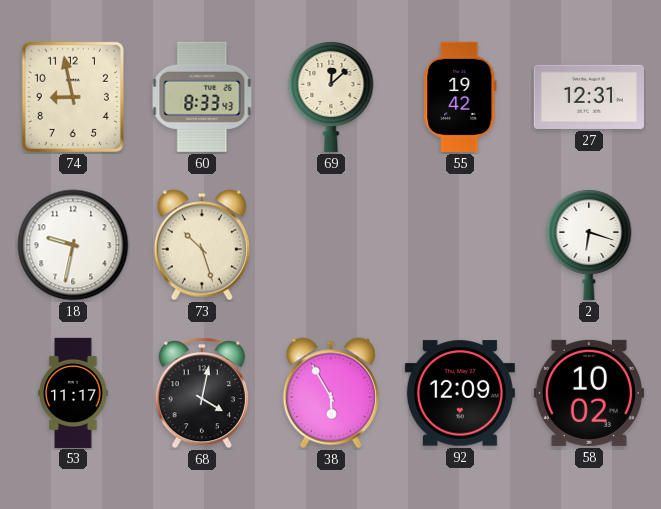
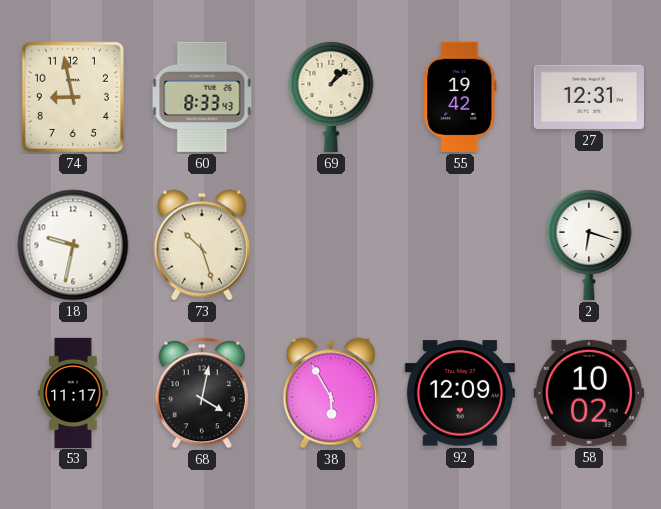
69: 12:08 -> 1:08
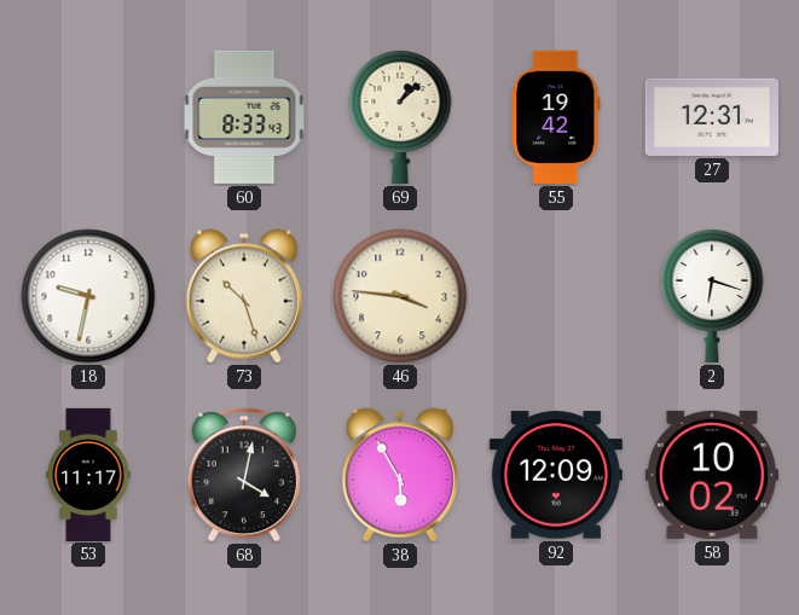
74: 8:58 -> none
46: none -> 3:46
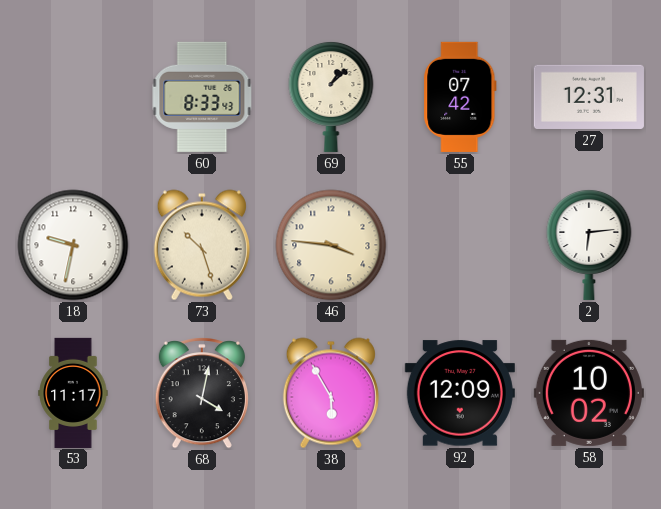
55: 19:42 -> 07:42
2: 6:18 -> 6:14
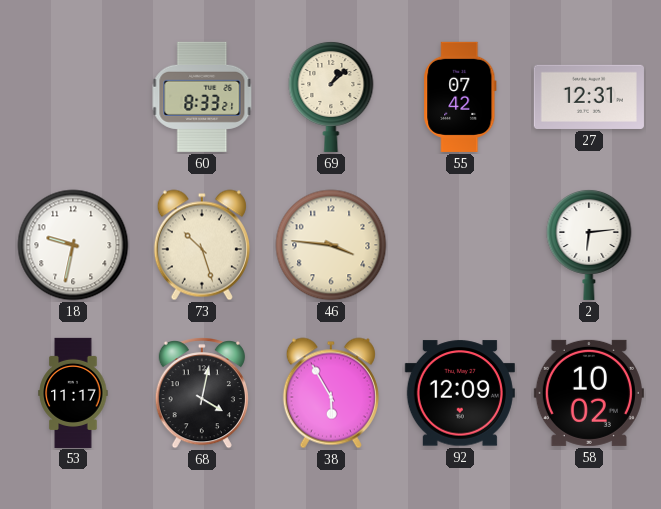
60: 8:33:43 -> 8:33:21
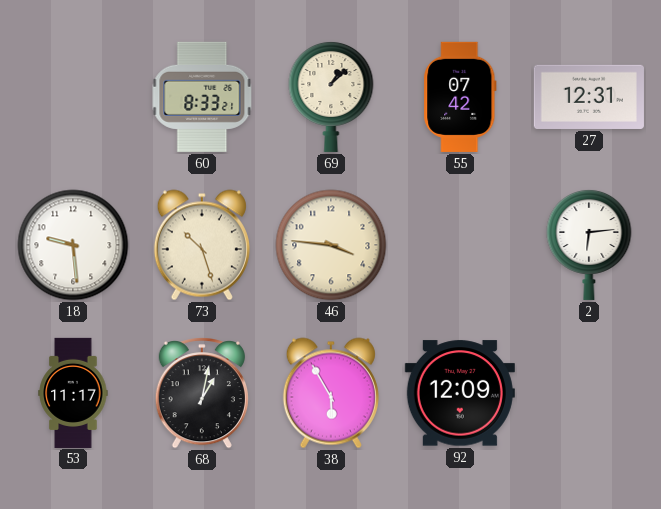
18: 9:32 -> 9:29
68: 4:02 -> 1:02
58: 10:02 -> none
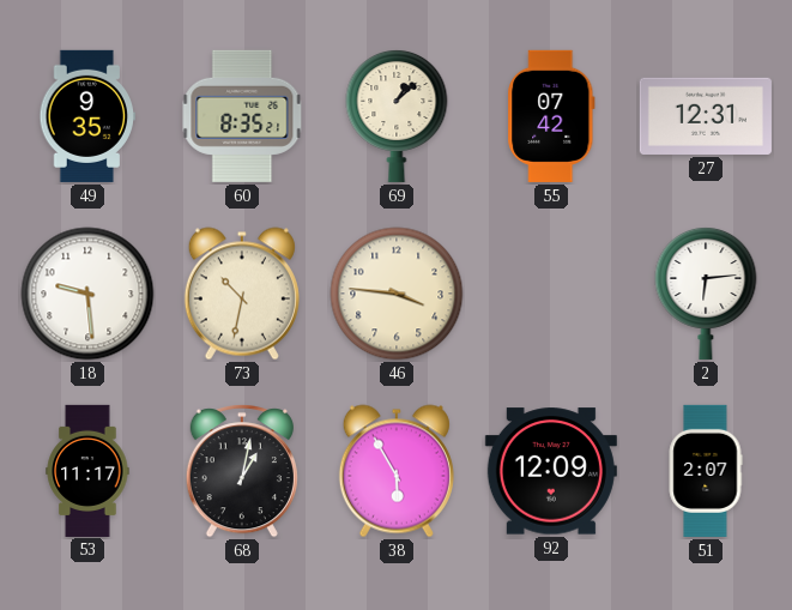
49: none -> 9:35
60: 8:33 -> 8:35
73: 10:27 -> 10:32
51: none -> 2:07
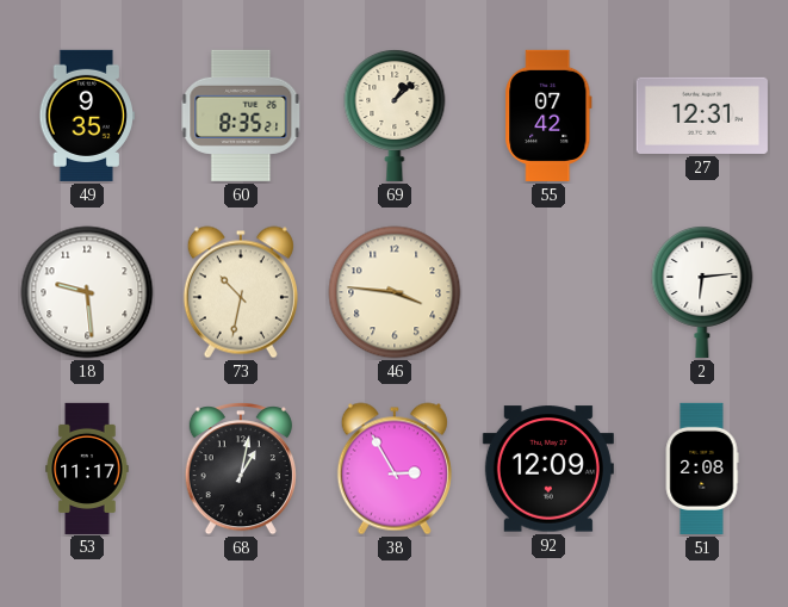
38: 5:55 -> 2:55
51: 2:07 -> 2:08
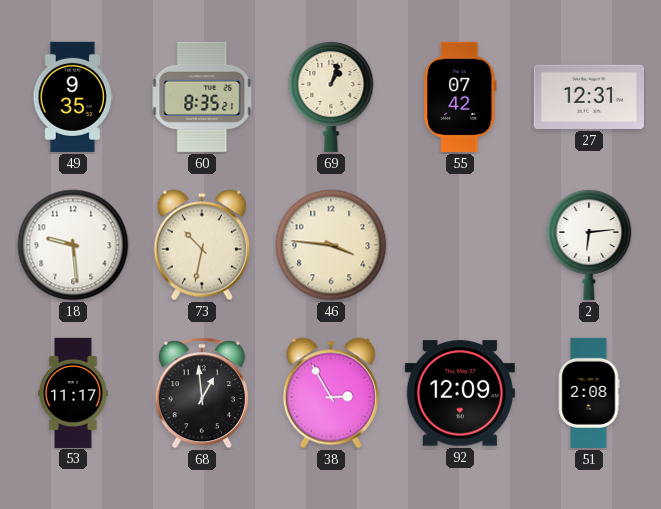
69: 1:08 -> 1:03
68: 1:02 -> 12:59
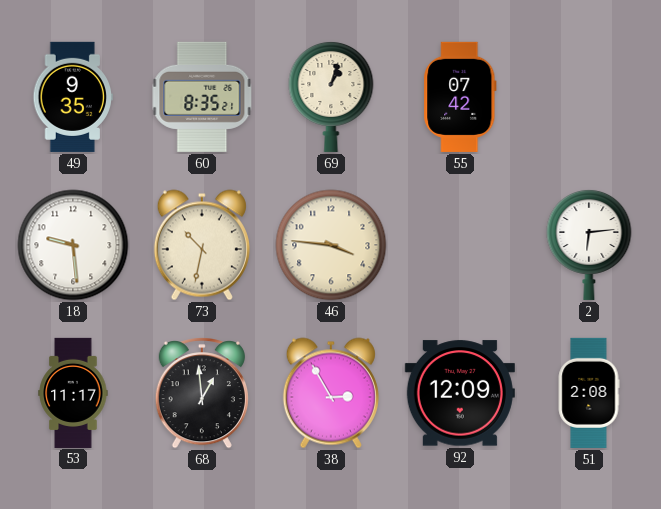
27: 12:31 -> none
